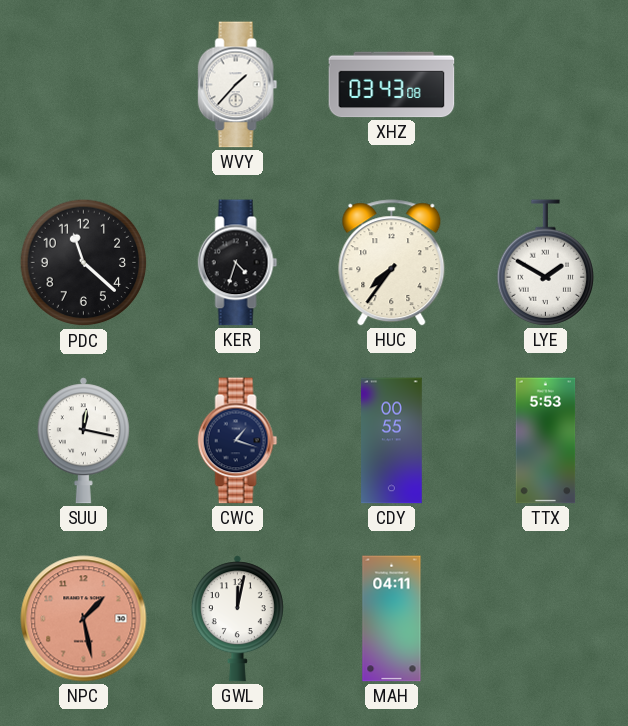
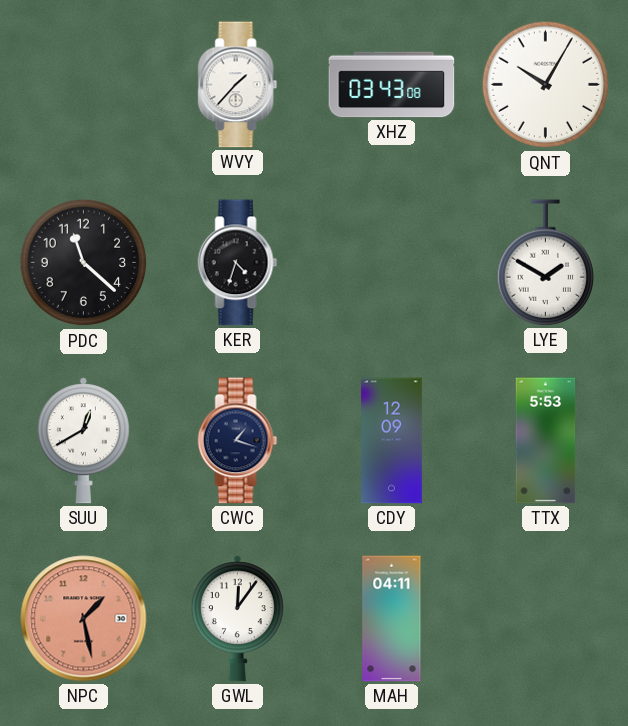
QNT: none -> 10:05
HUC: 7:36 -> none
SUU: 12:17 -> 12:40
CDY: 00:55 -> 12:09
GWL: 12:02 -> 12:06
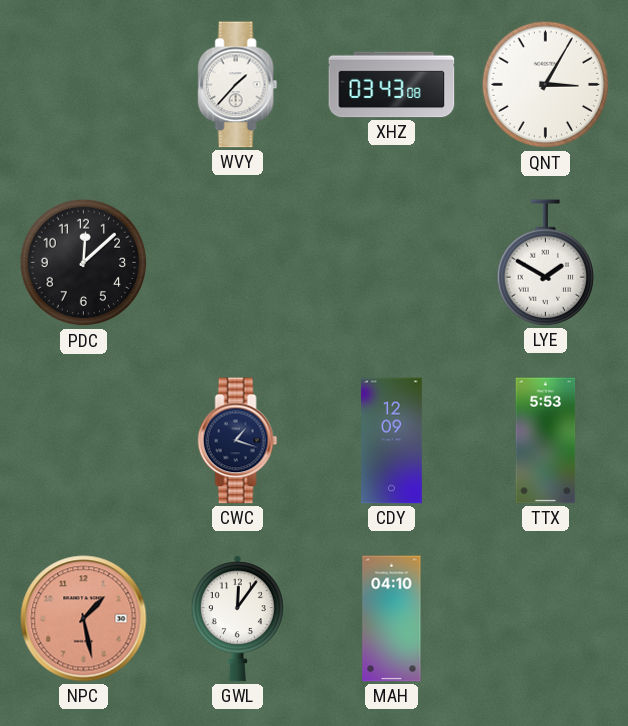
QNT: 10:05 -> 3:05
PDC: 11:22 -> 12:08
KER: 4:33 -> none
SUU: 12:40 -> none
MAH: 04:11 -> 04:10
